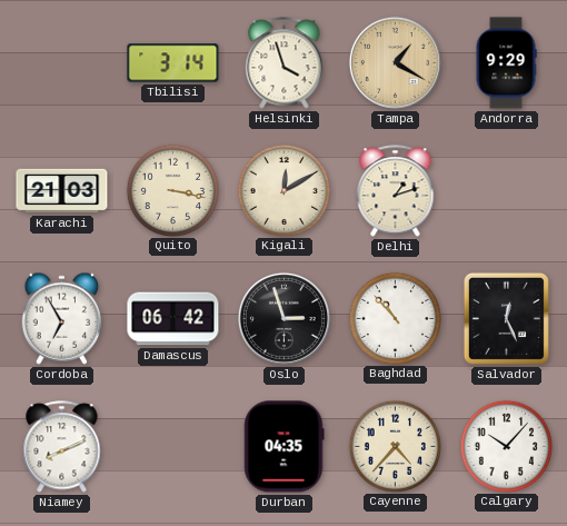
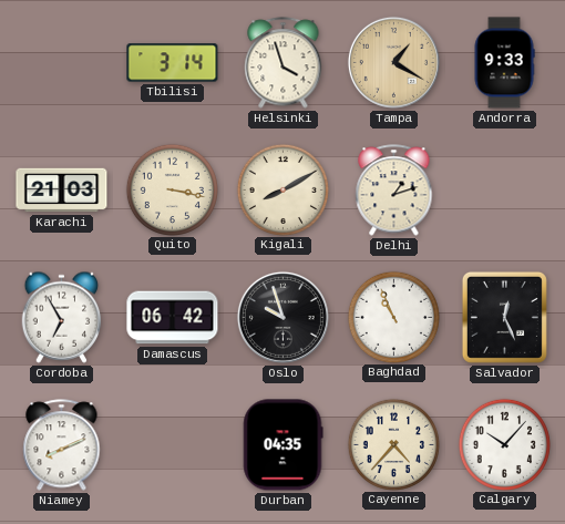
Andorra: 9:29 -> 9:33
Kigali: 12:10 -> 8:10
Oslo: 2:57 -> 9:57
Baghdad: 10:53 -> 10:56
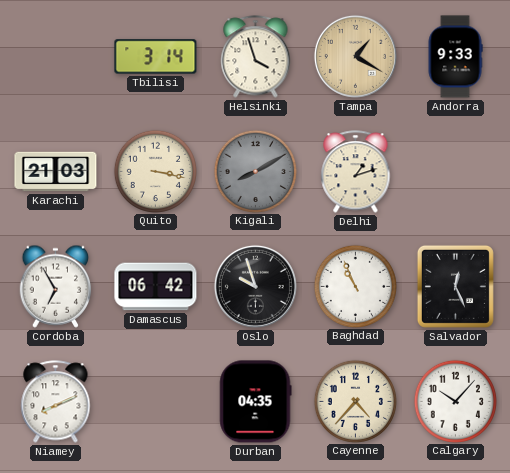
Kigali dial: cream -> grey
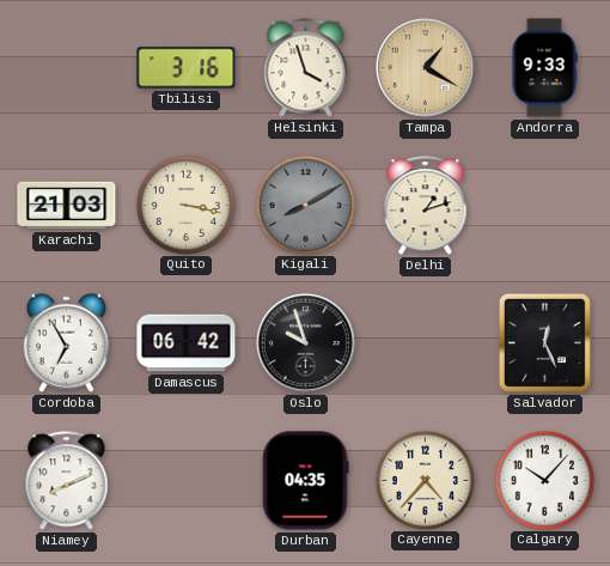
Tbilisi: 3:14 -> 3:16
Baghdad: 10:56 -> none
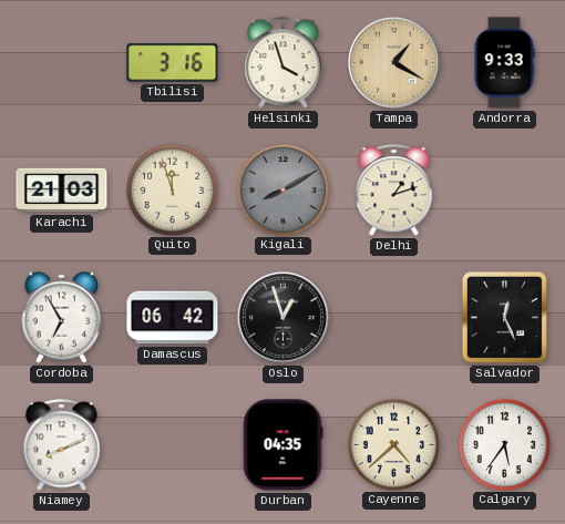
Quito: 3:17 -> 11:57
Oslo: 9:57 -> 12:57
Cayenne: 4:37 -> 4:38
Calgary: 10:07 -> 5:36
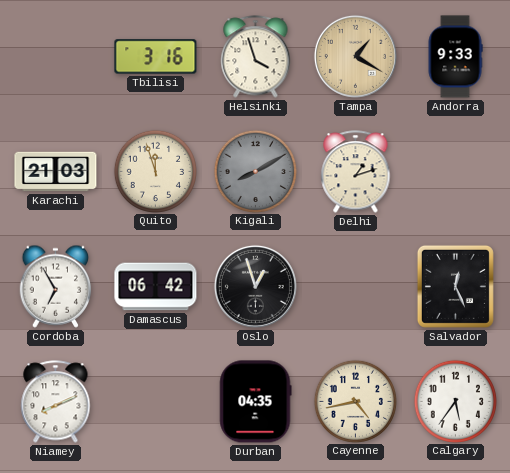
Cayenne: 4:38 -> 4:43
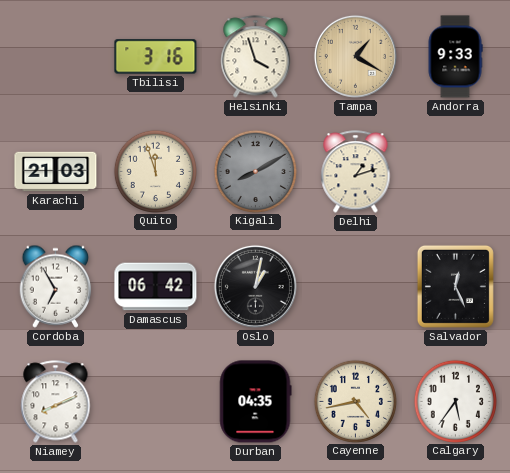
Oslo: 12:57 -> 1:02
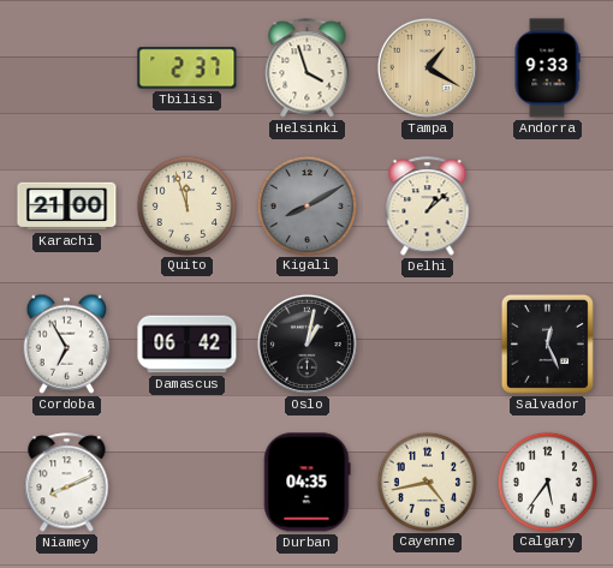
Tbilisi: 3:16 -> 2:37
Karachi: 21:03 -> 21:00
Delhi: 1:12 -> 1:08
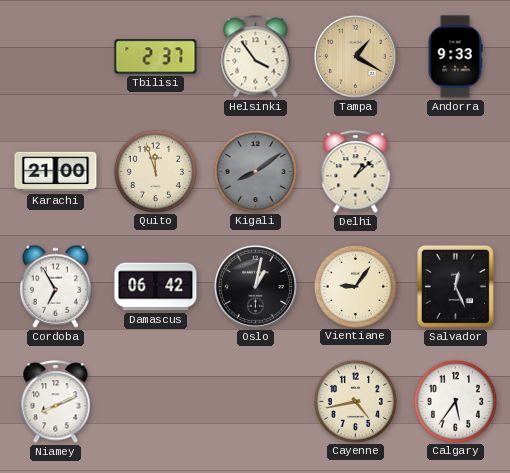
Helsinki: 3:57 -> 3:54
Kigali: 8:10 -> 8:09
Vientiane: none -> 9:06
Durban: 04:35 -> none
